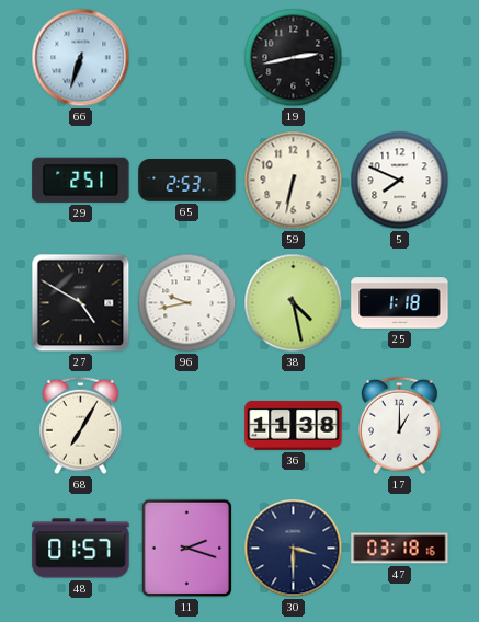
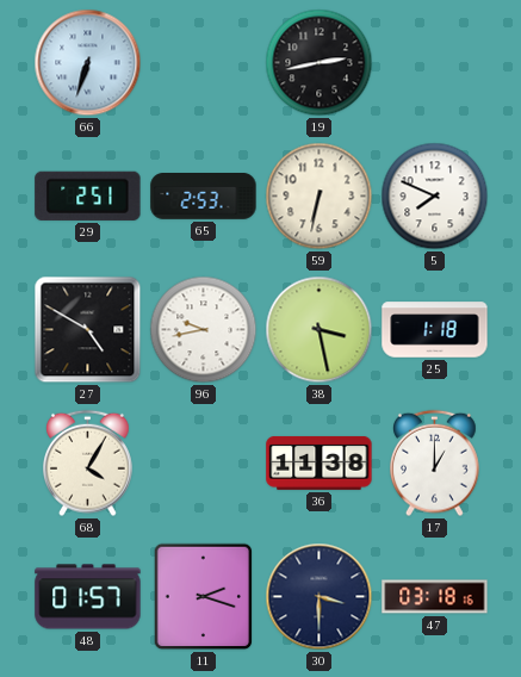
38: 4:28 -> 3:28
68: 7:05 -> 4:05
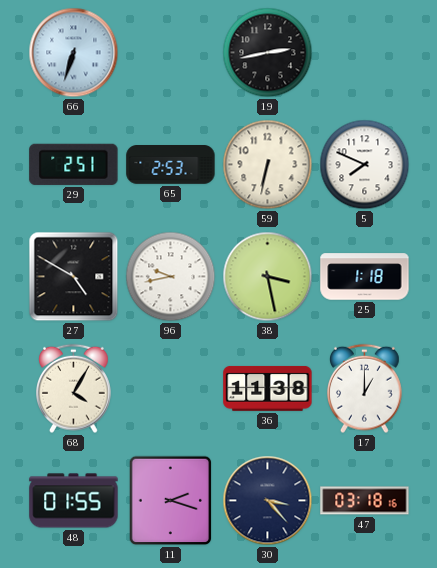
48: 01:57 -> 01:55
30: 3:30 -> 3:23
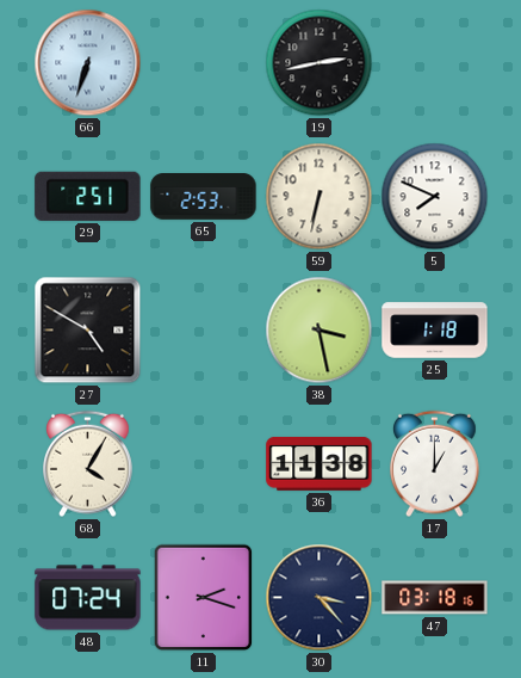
96: 9:43 -> none
48: 01:55 -> 07:24
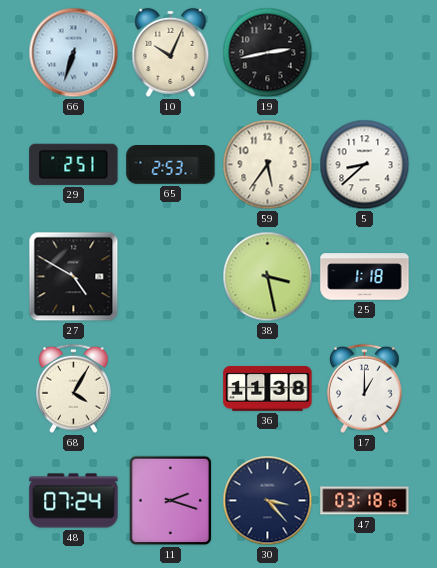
10: none -> 10:04
59: 6:32 -> 5:36
5: 7:49 -> 8:38
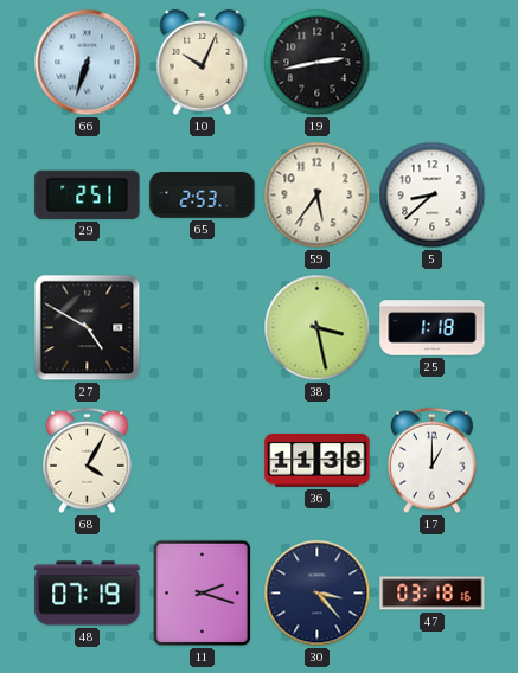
48: 07:24 -> 07:19
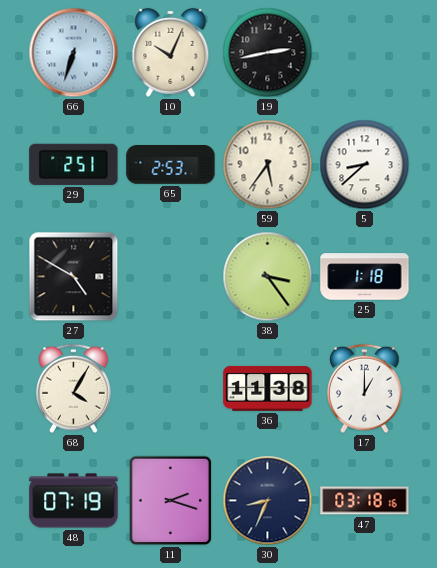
38: 3:28 -> 3:24
30: 3:23 -> 8:34
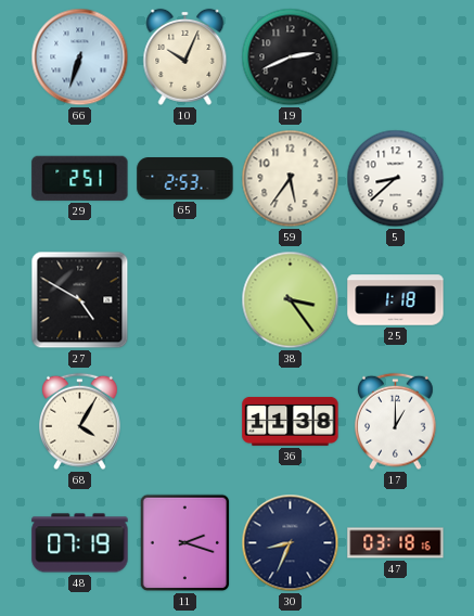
19: 2:43 -> 2:41
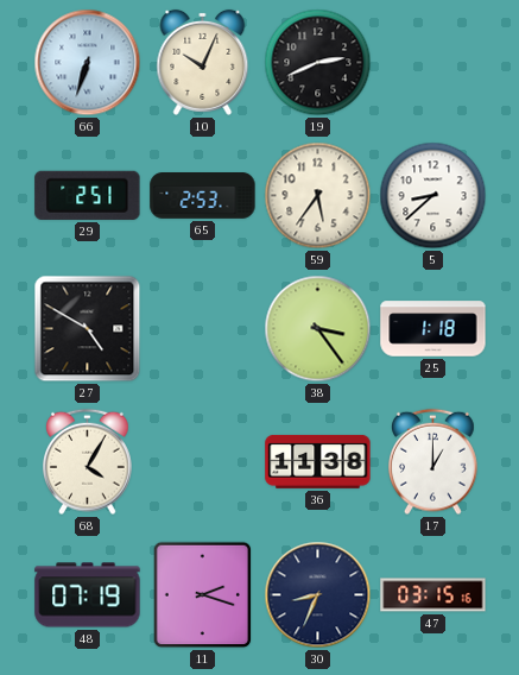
47: 03:18 -> 03:15
